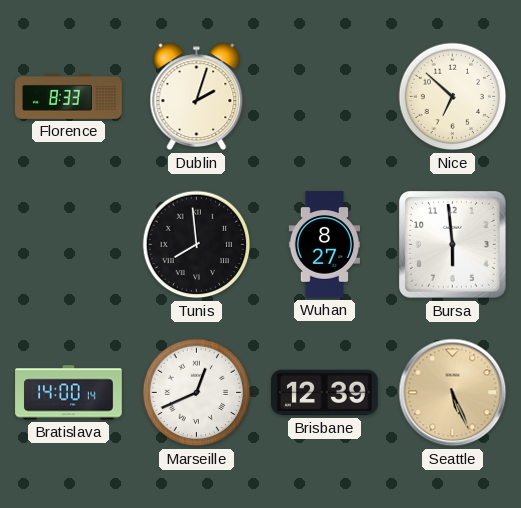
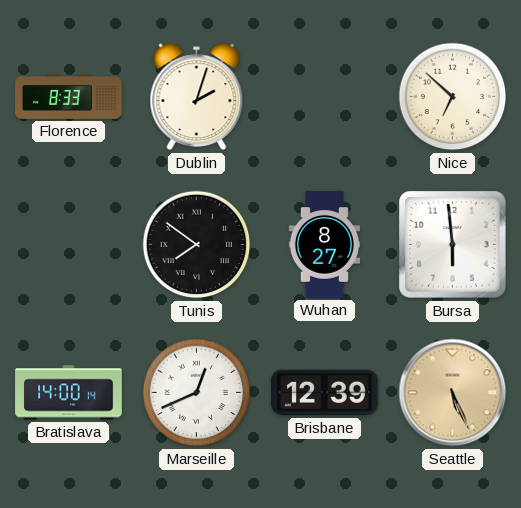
Tunis: 7:59 -> 7:51
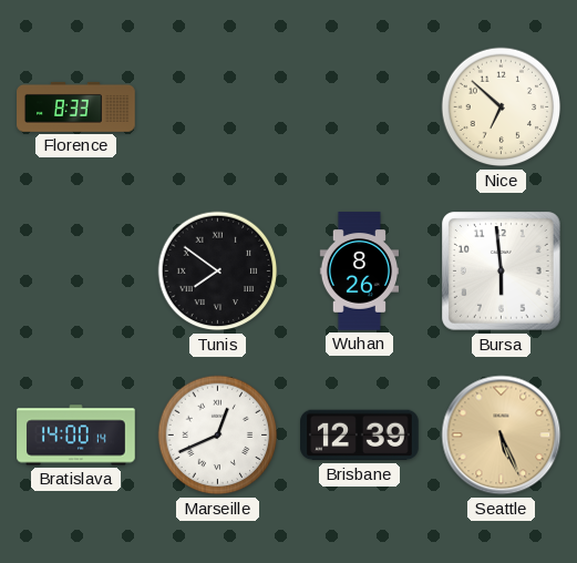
Dublin: 2:03 -> none
Wuhan: 8:27 -> 8:26
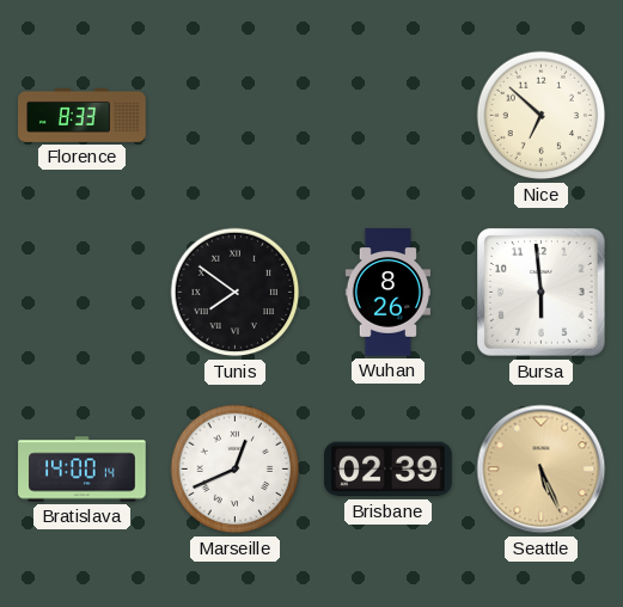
Brisbane: 12:39 -> 02:39
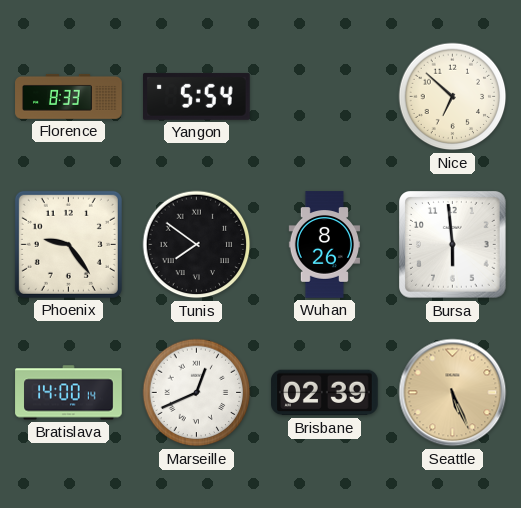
Yangon: none -> 5:54
Phoenix: none -> 9:24
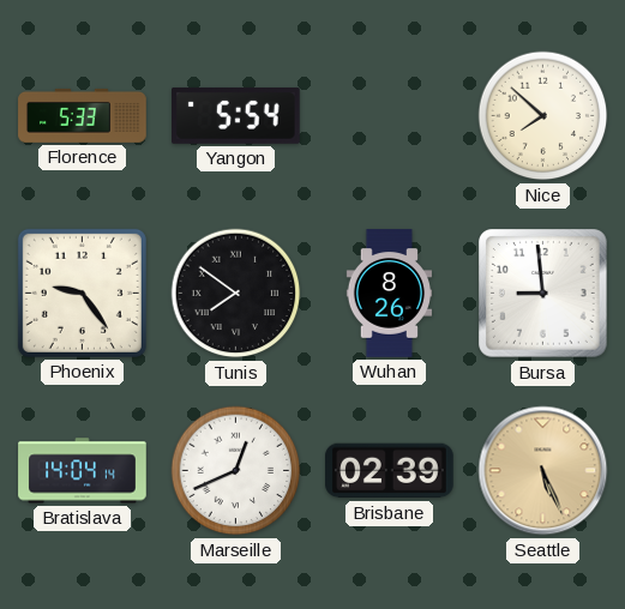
Florence: 8:33 -> 5:33
Nice: 6:52 -> 7:52
Bursa: 5:59 -> 8:59
Bratislava: 14:00 -> 14:04
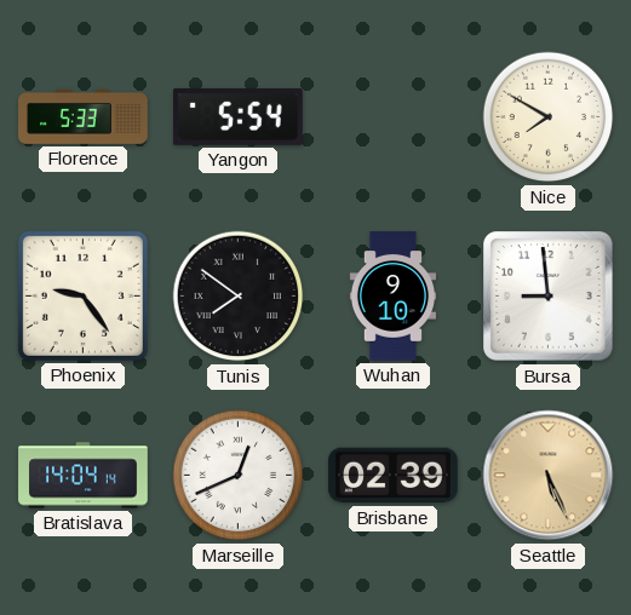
Nice: 7:52 -> 7:50
Wuhan: 8:26 -> 9:10
